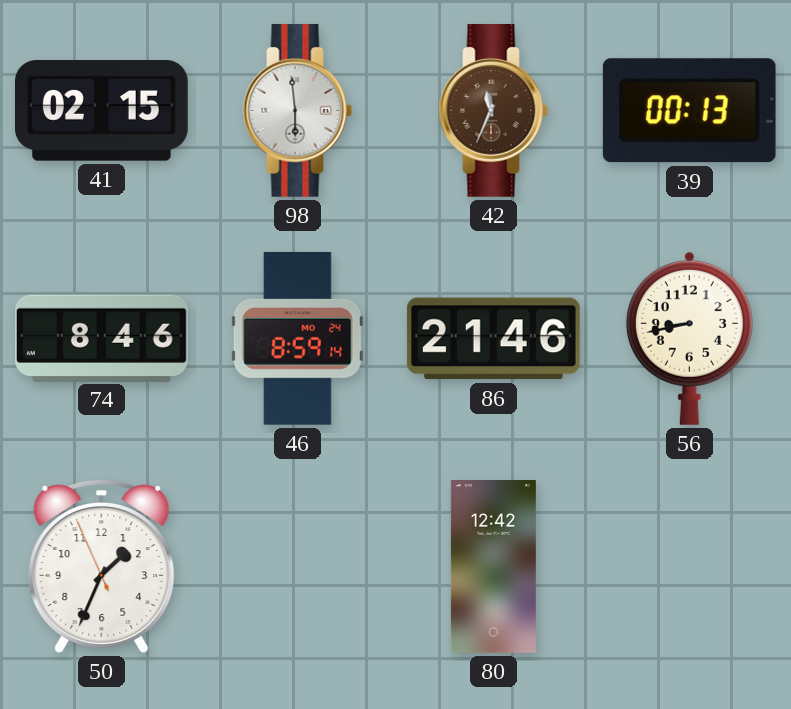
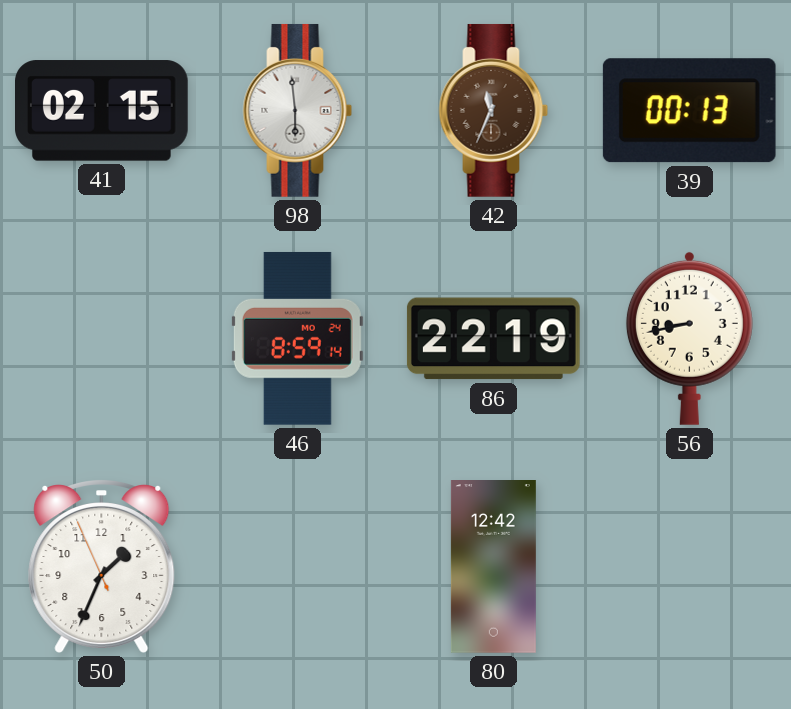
74: 8:46 -> none
86: 21:46 -> 22:19
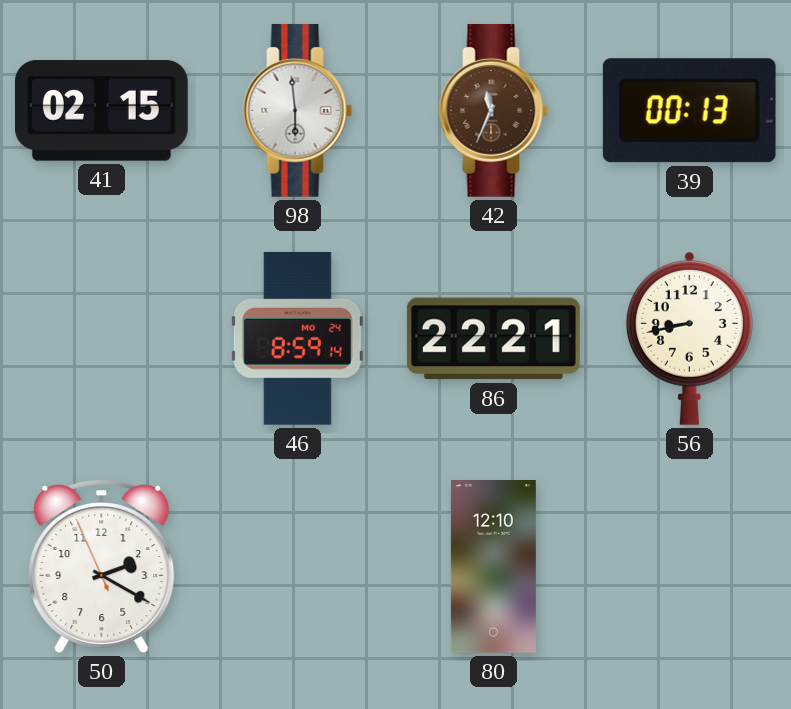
86: 22:19 -> 22:21
50: 1:33 -> 2:19
80: 12:42 -> 12:10
